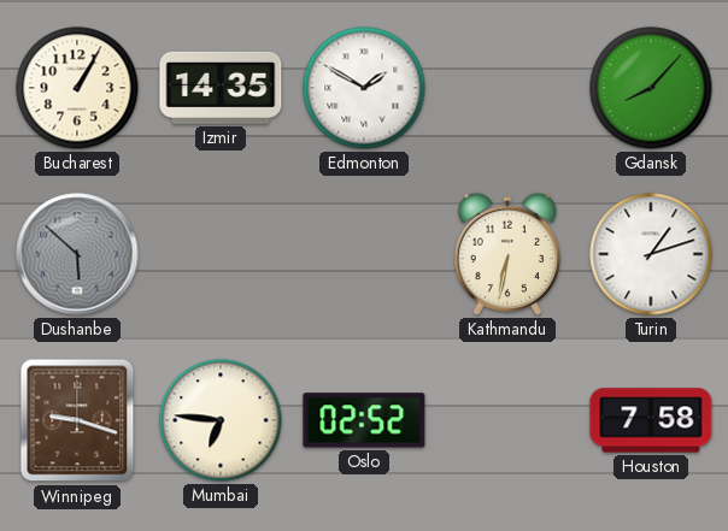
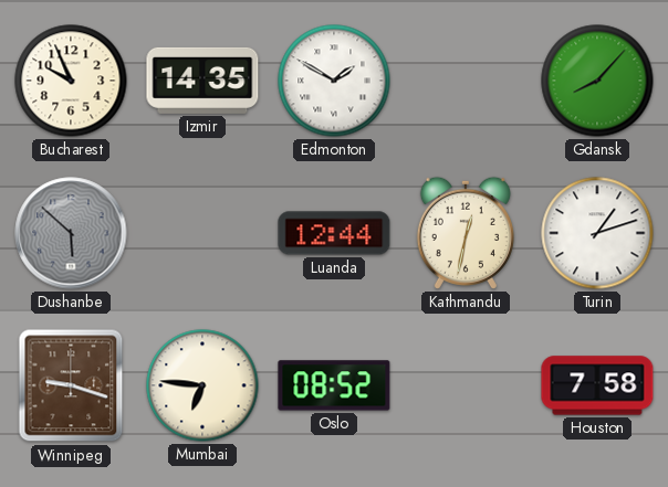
Bucharest: 1:05 -> 9:56
Luanda: none -> 12:44
Kathmandu: 6:32 -> 12:32
Oslo: 02:52 -> 08:52
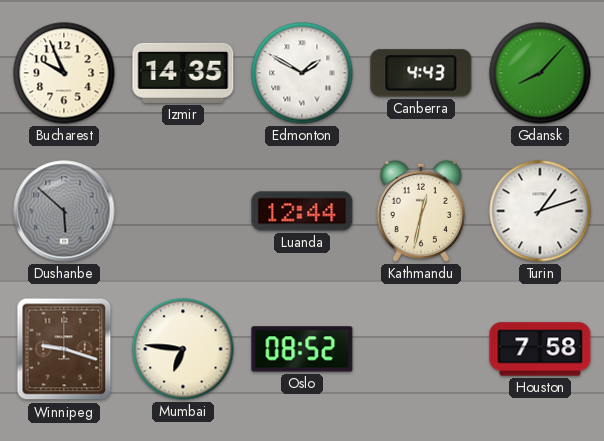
Canberra: none -> 4:43
